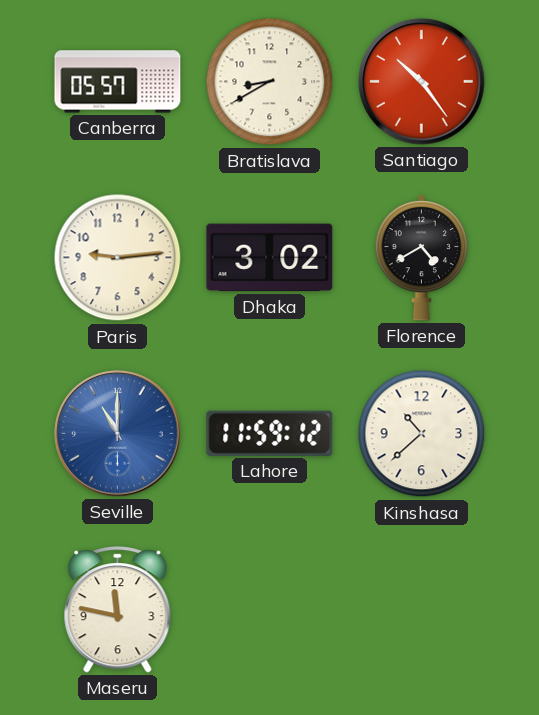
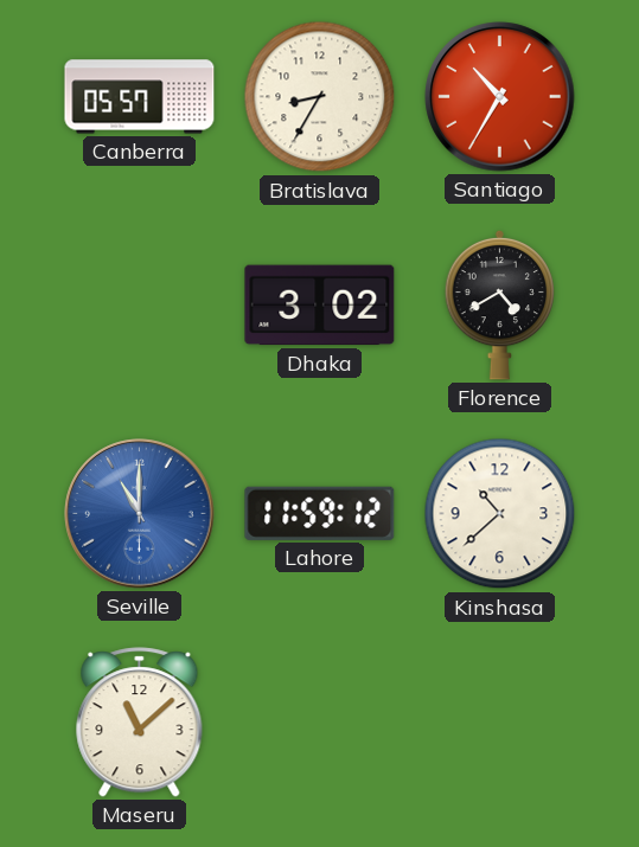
Bratislava: 8:40 -> 8:35
Santiago: 10:24 -> 10:35
Paris: 9:14 -> none
Maseru: 11:47 -> 11:08
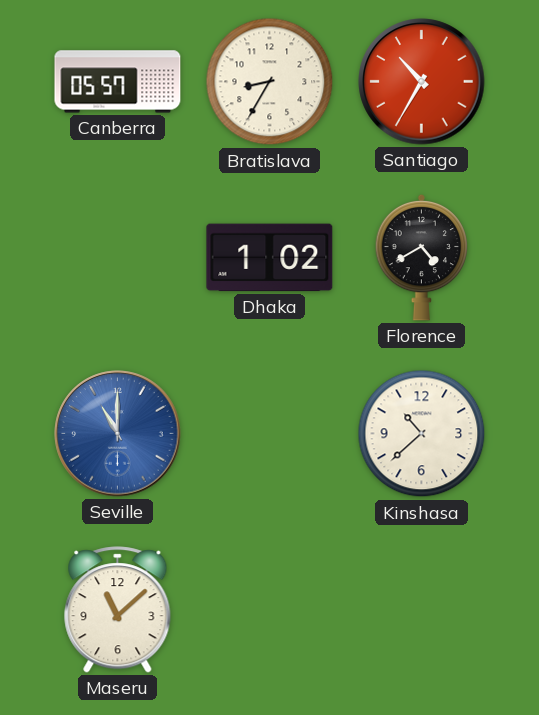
Dhaka: 3:02 -> 1:02
Lahore: 11:59 -> none
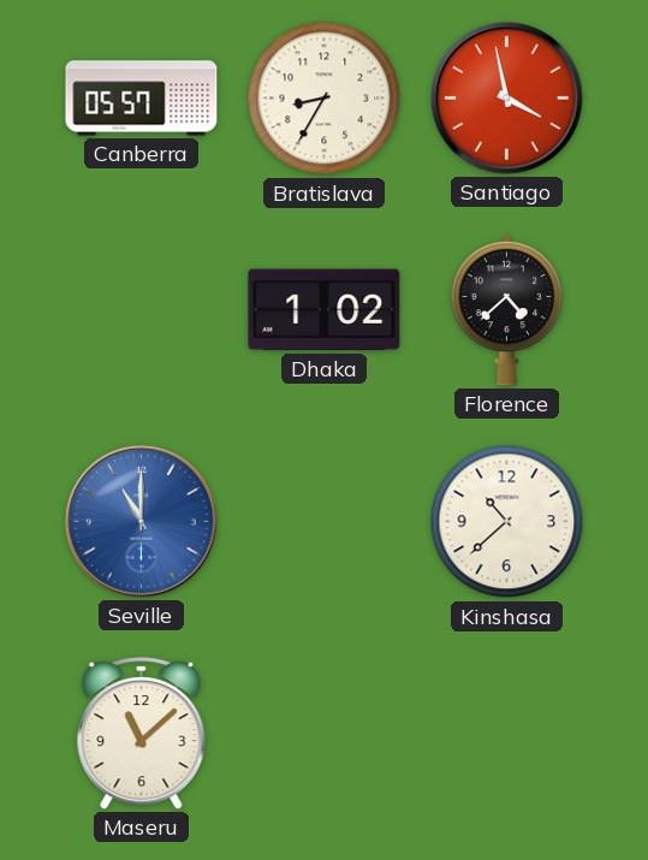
Santiago: 10:35 -> 3:58
Florence: 4:40 -> 4:38
